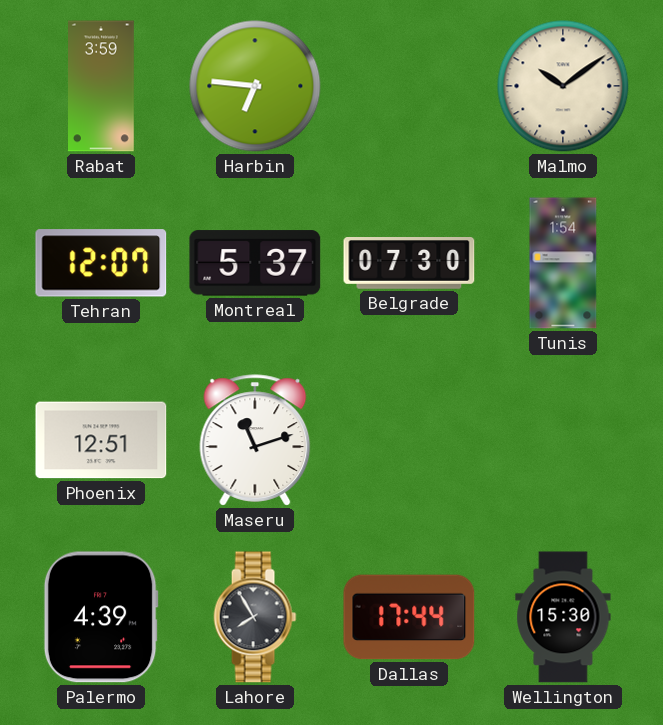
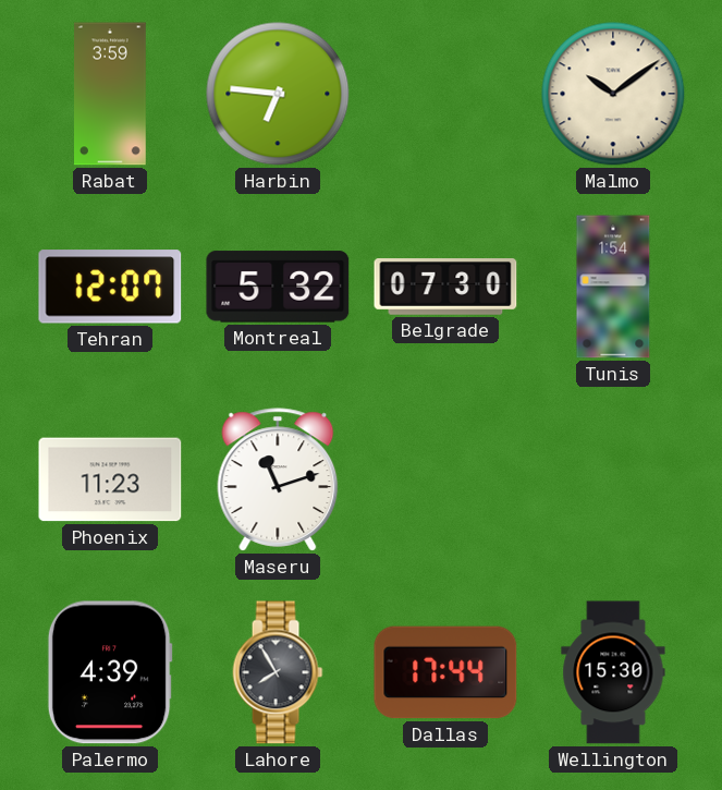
Montreal: 5:37 -> 5:32
Phoenix: 12:51 -> 11:23
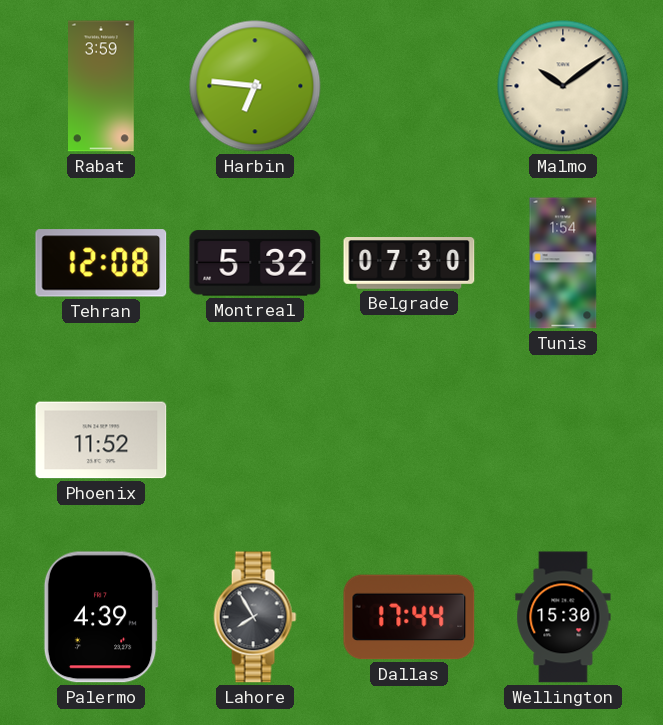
Tehran: 12:07 -> 12:08
Phoenix: 11:23 -> 11:52
Maseru: 11:12 -> none
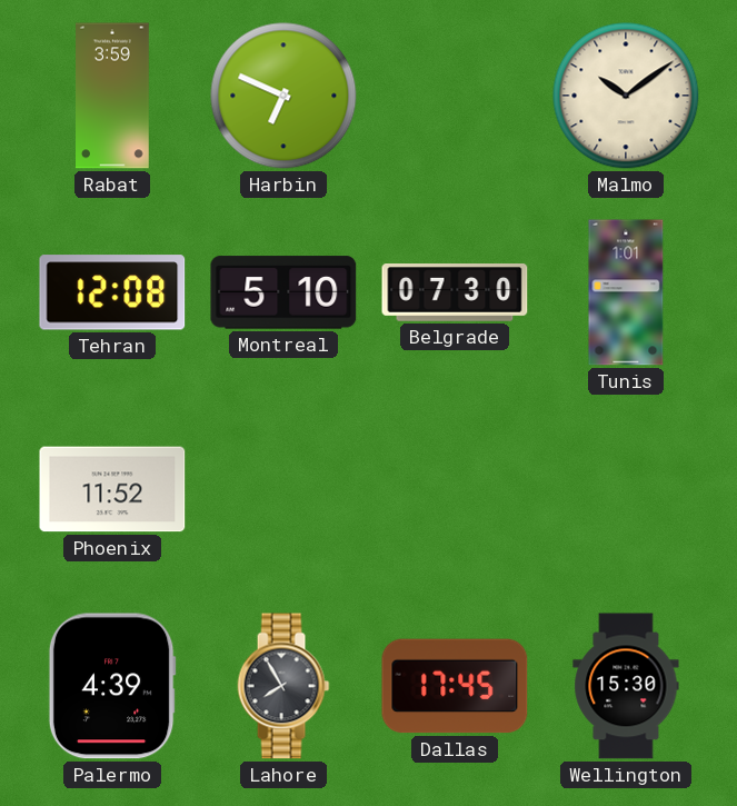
Harbin: 6:46 -> 6:49
Montreal: 5:32 -> 5:10
Tunis: 1:54 -> 1:01
Dallas: 17:44 -> 17:45
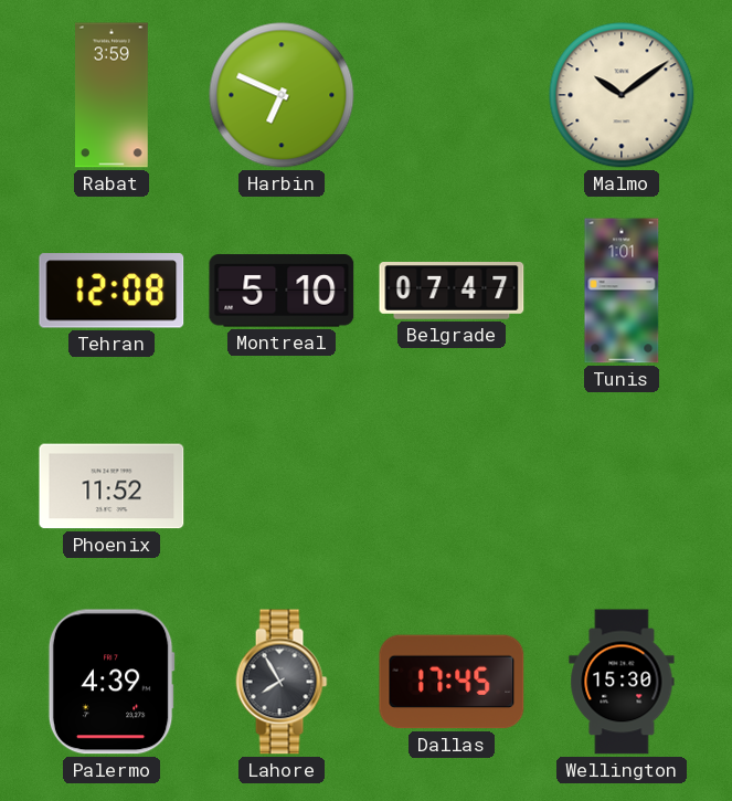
Belgrade: 07:30 -> 07:47
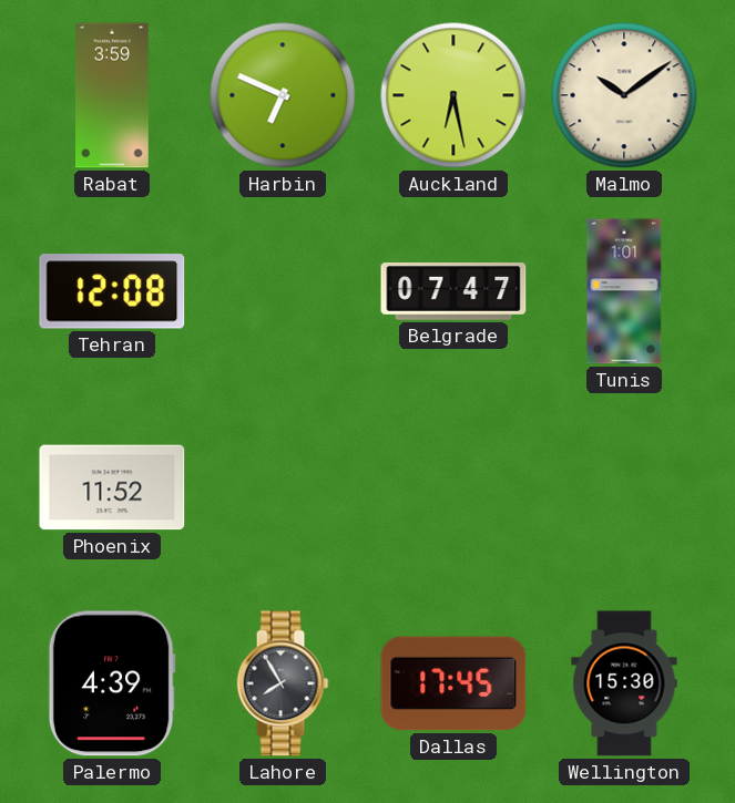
Auckland: none -> 6:28
Montreal: 5:10 -> none
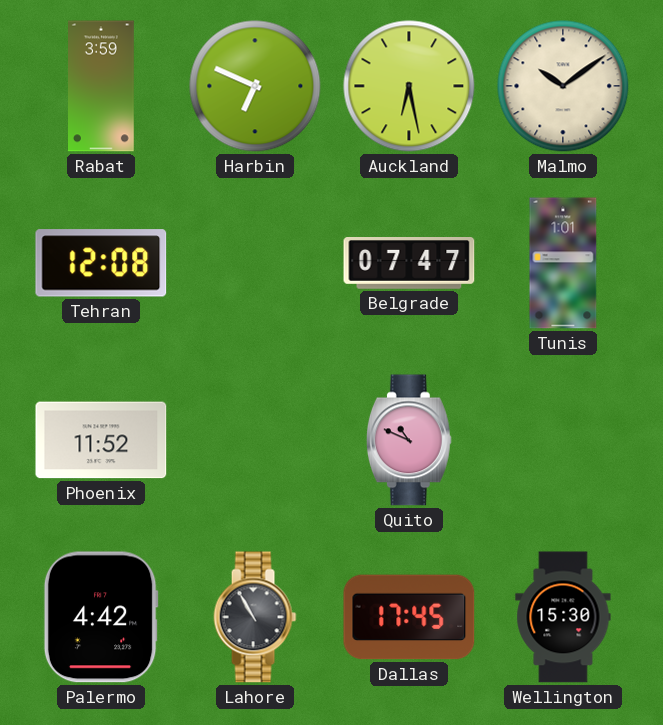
Quito: none -> 10:49
Palermo: 4:39 -> 4:42
Lahore: 7:55 -> 10:55
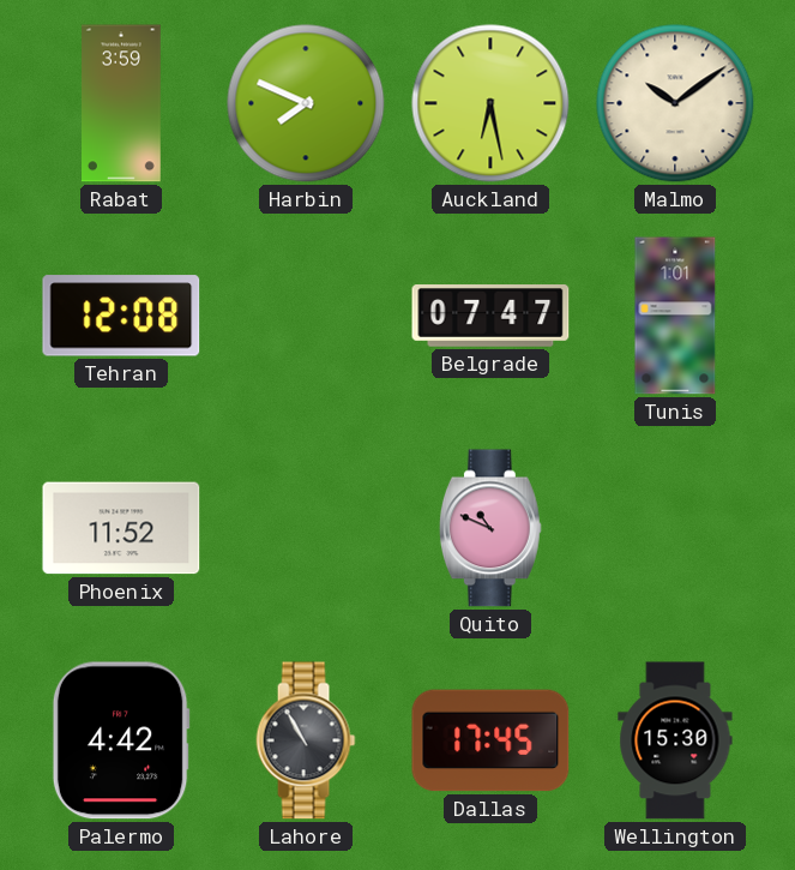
Harbin: 6:49 -> 7:49
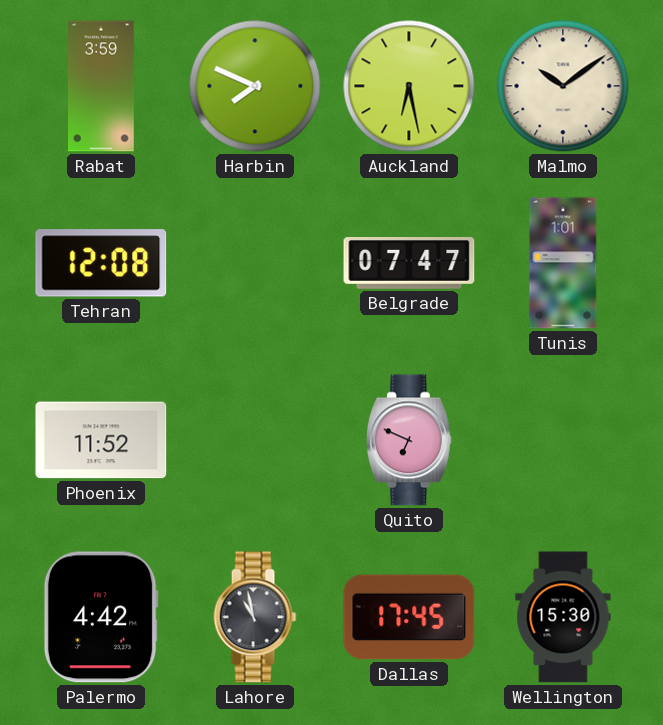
Quito: 10:49 -> 6:49
Lahore: 10:55 -> 10:58
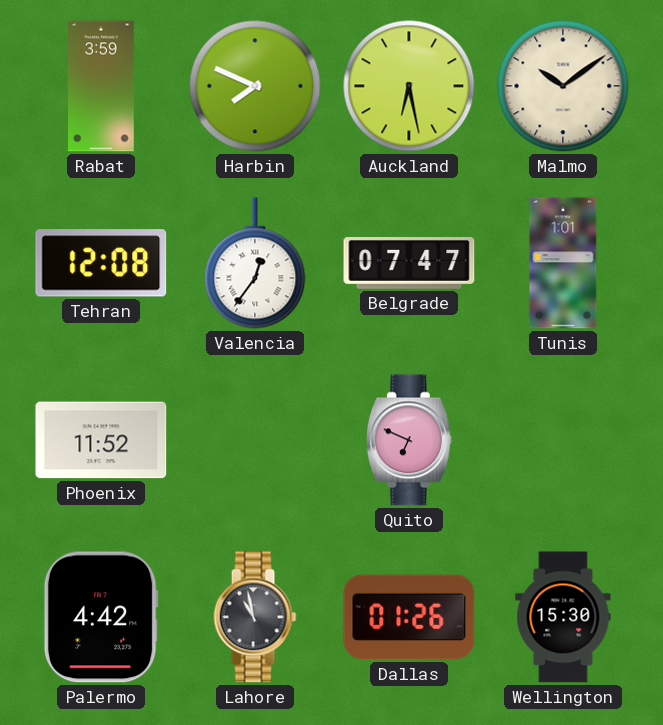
Valencia: none -> 12:36
Dallas: 17:45 -> 01:26
